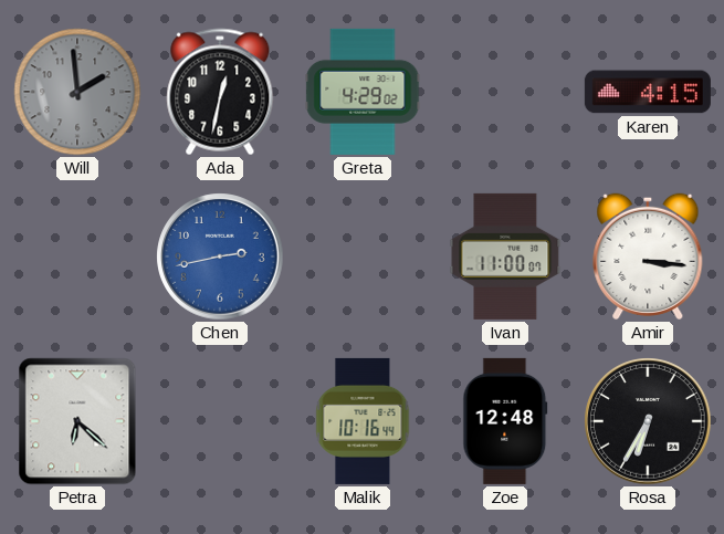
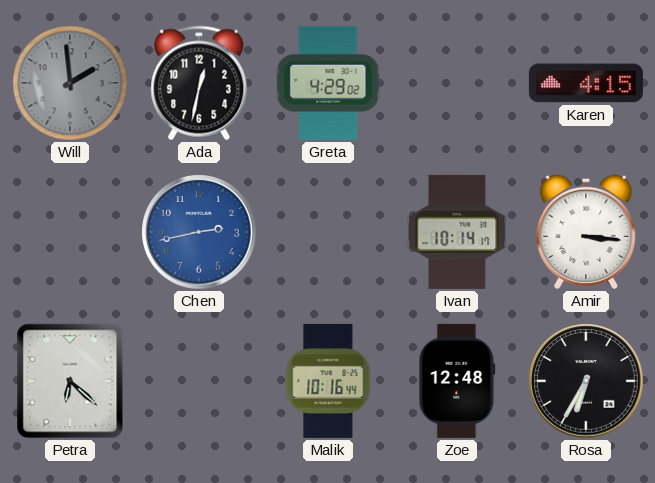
Ivan: 11:00 -> 10:14
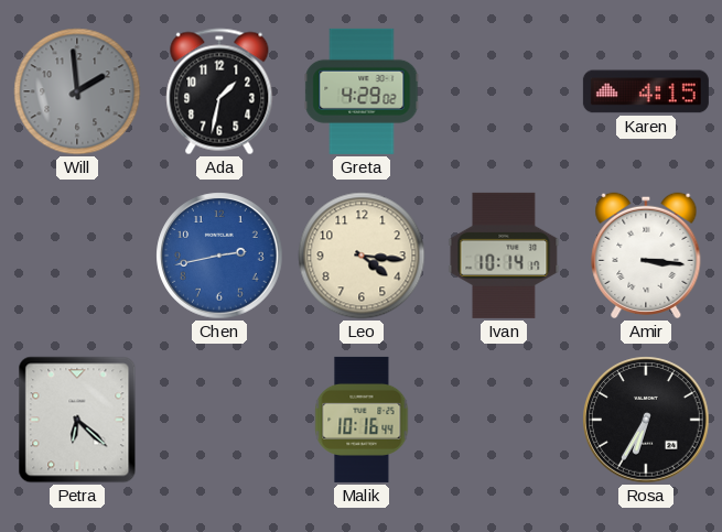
Ada: 12:32 -> 1:32
Leo: none -> 4:16
Zoe: 12:48 -> none
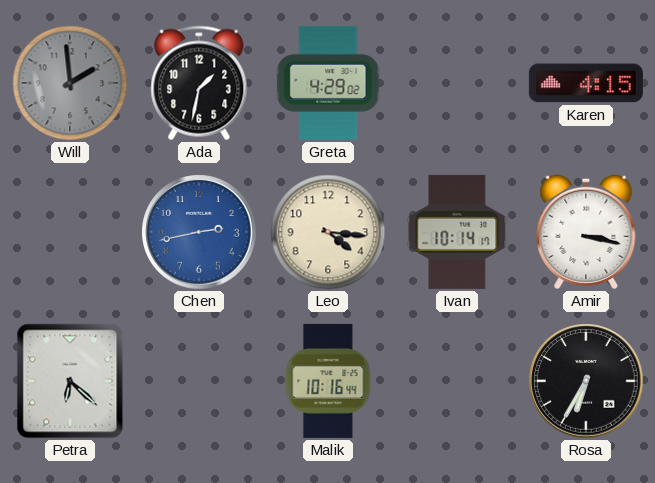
Amir: 3:16 -> 3:17
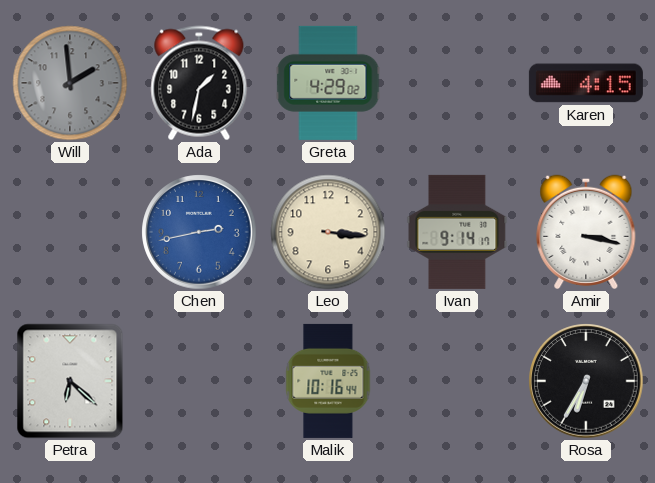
Leo: 4:16 -> 3:16
Ivan: 10:14 -> 9:14
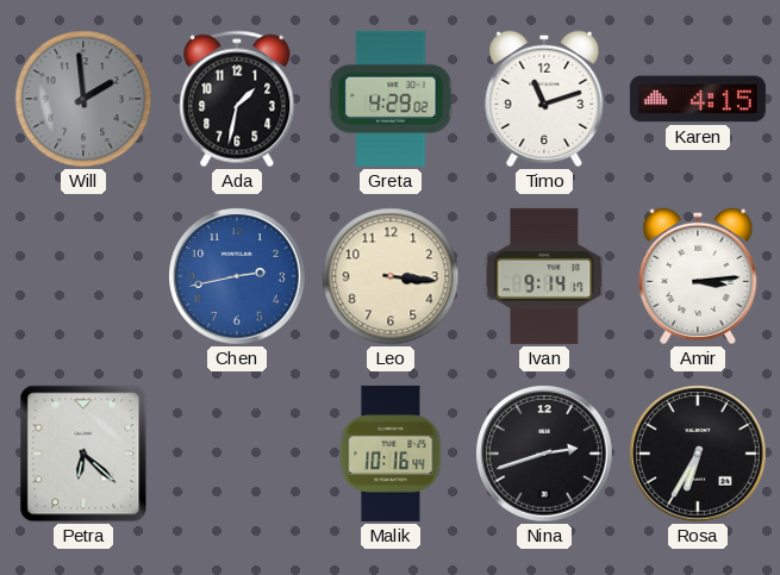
Timo: none -> 11:12
Amir: 3:17 -> 3:14
Nina: none -> 2:42
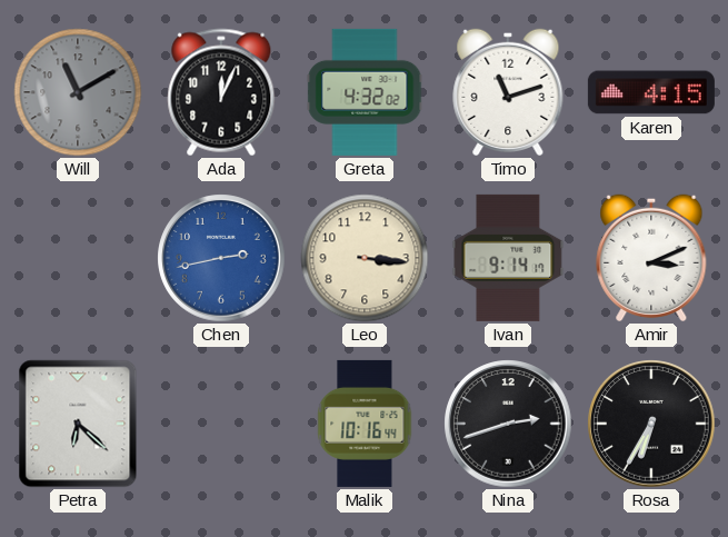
Will: 1:59 -> 11:10
Ada: 1:32 -> 12:04
Greta: 4:29 -> 4:32
Amir: 3:14 -> 3:11
